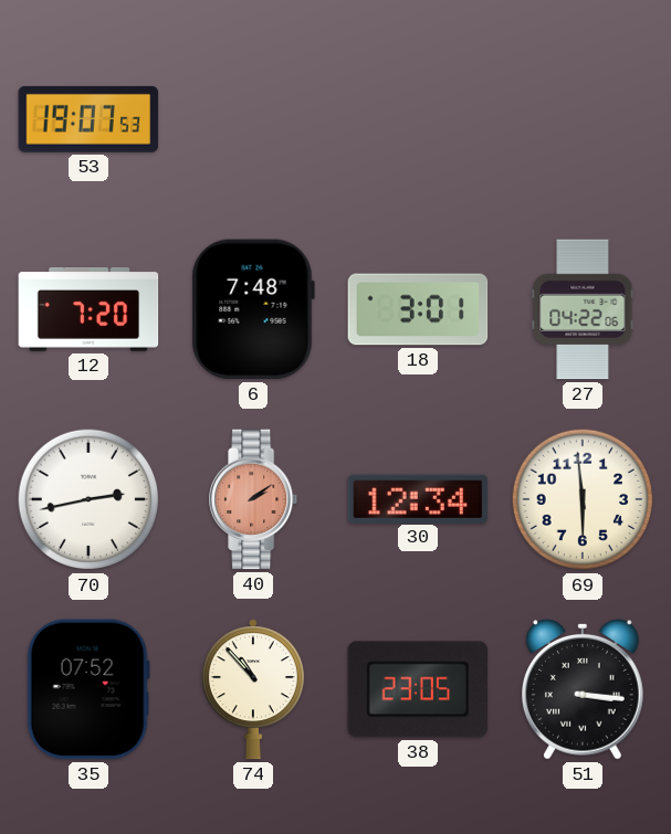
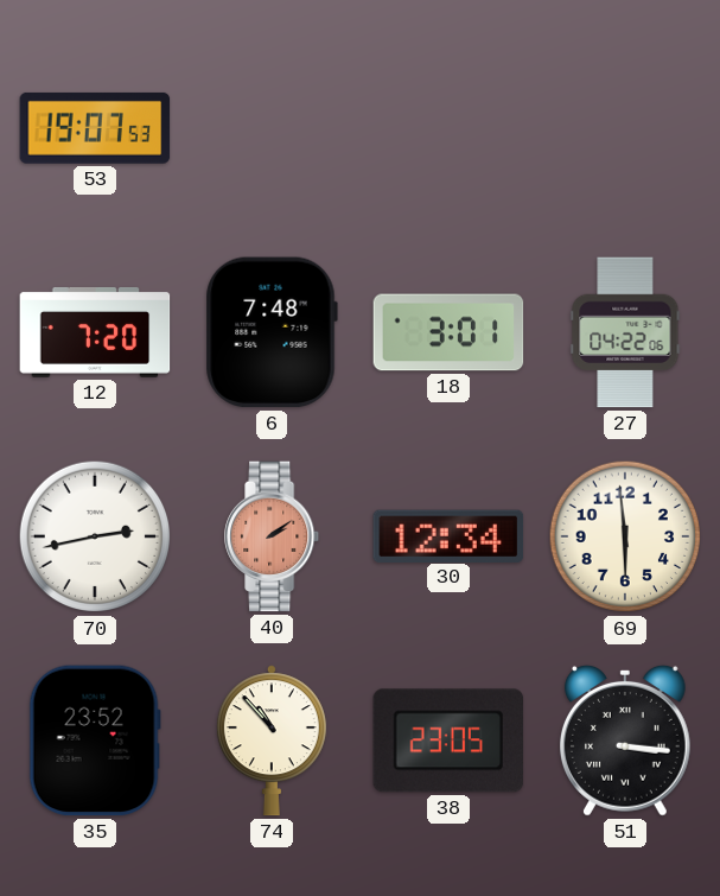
35: 07:52 -> 23:52
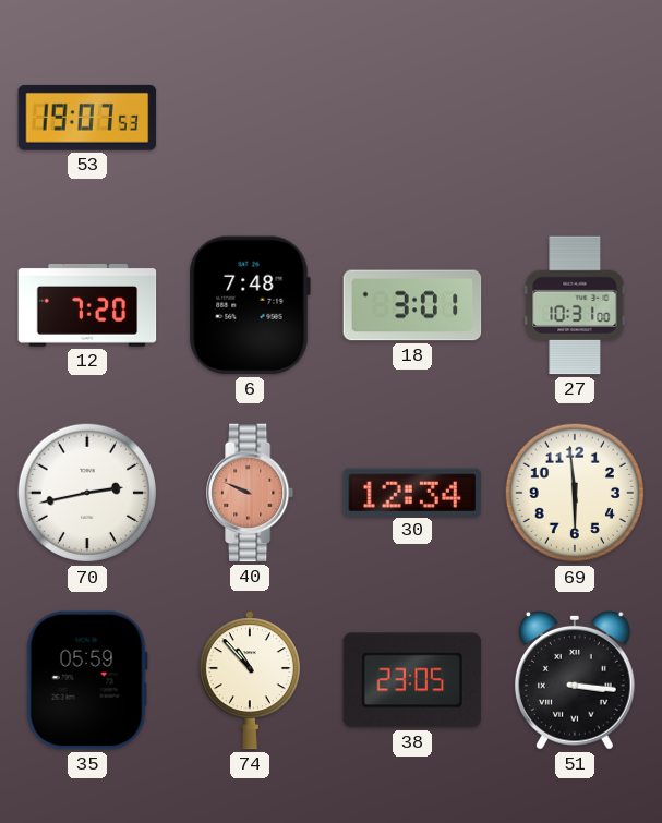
27: 04:22 -> 10:31
40: 2:09 -> 9:49
35: 23:52 -> 05:59
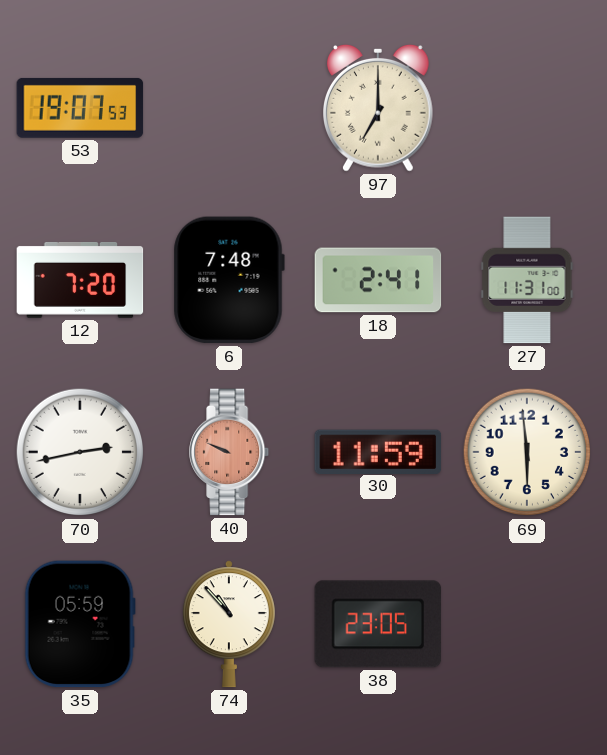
97: none -> 7:00
18: 3:01 -> 2:41
27: 10:31 -> 11:31
30: 12:34 -> 11:59
51: 3:16 -> none
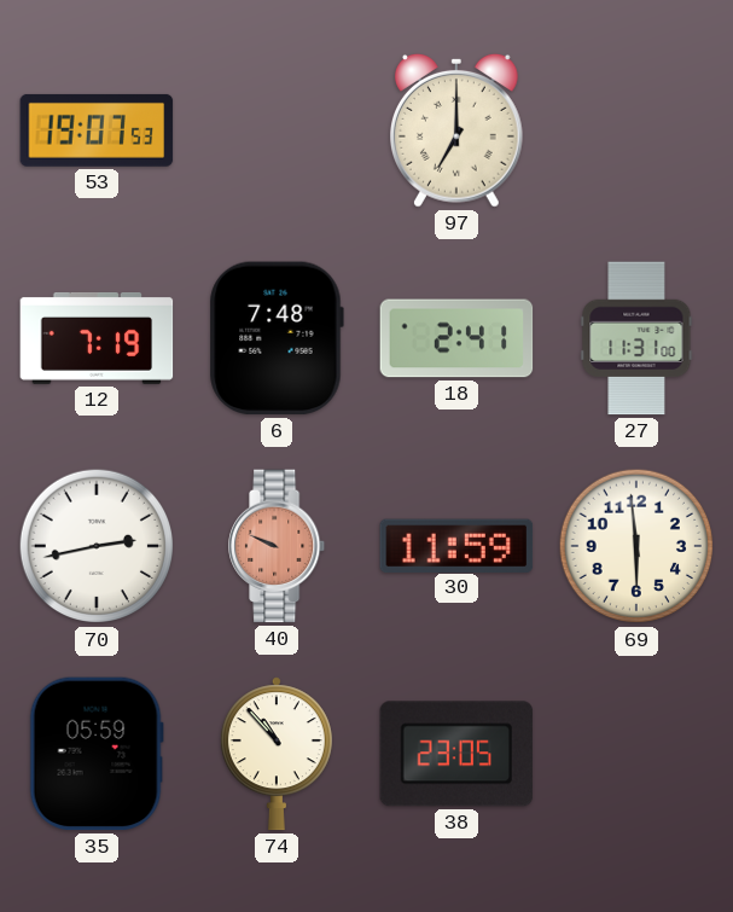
12: 7:20 -> 7:19
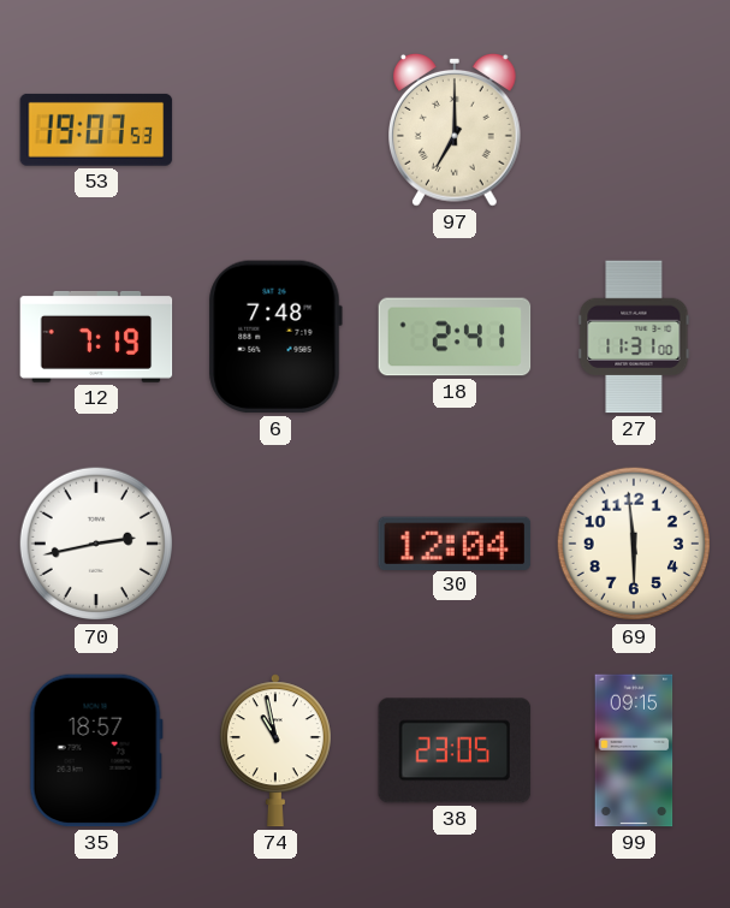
40: 9:49 -> none
30: 11:59 -> 12:04
35: 05:59 -> 18:57
74: 10:53 -> 10:58
99: none -> 09:15
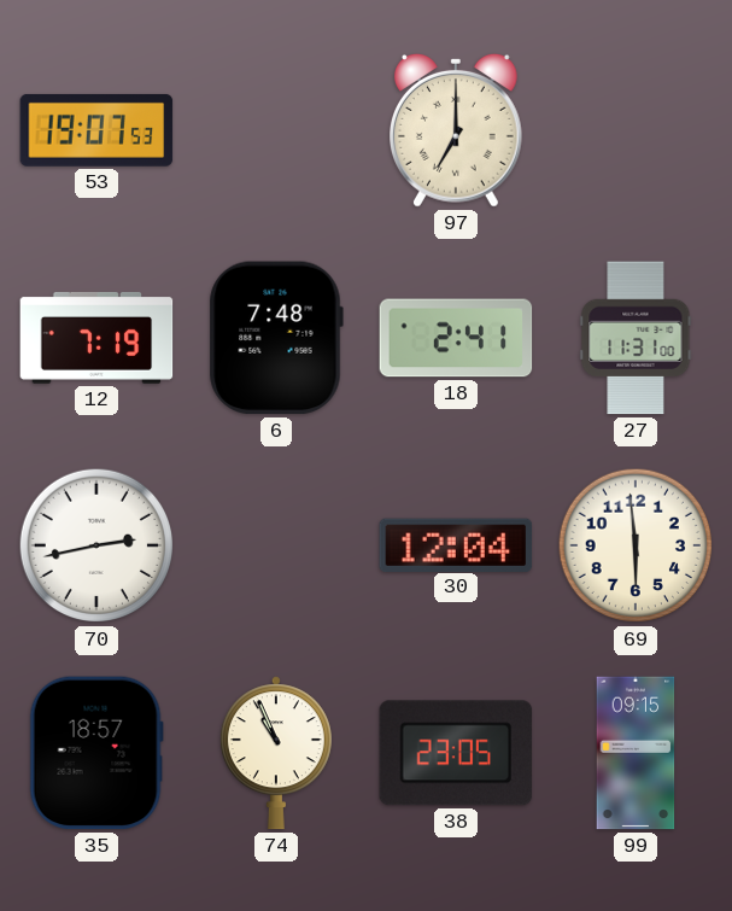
74: 10:58 -> 10:56
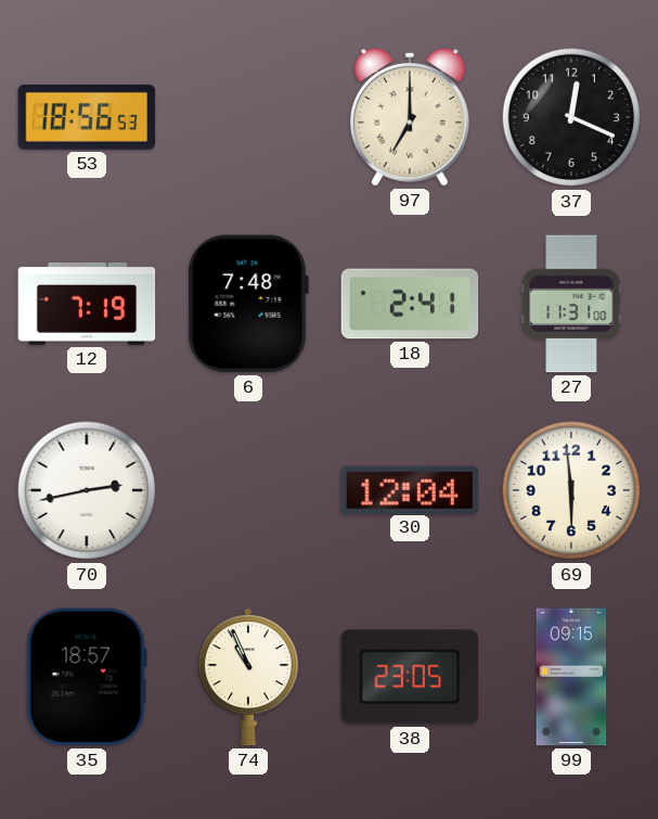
53: 19:07 -> 18:56
37: none -> 12:19
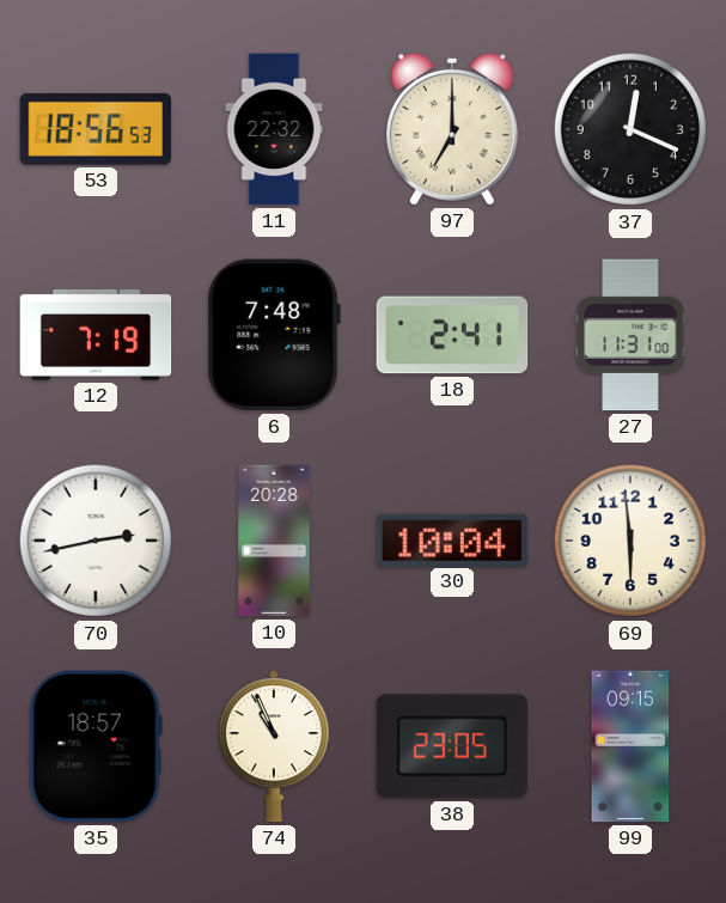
11: none -> 22:32
10: none -> 20:28
30: 12:04 -> 10:04
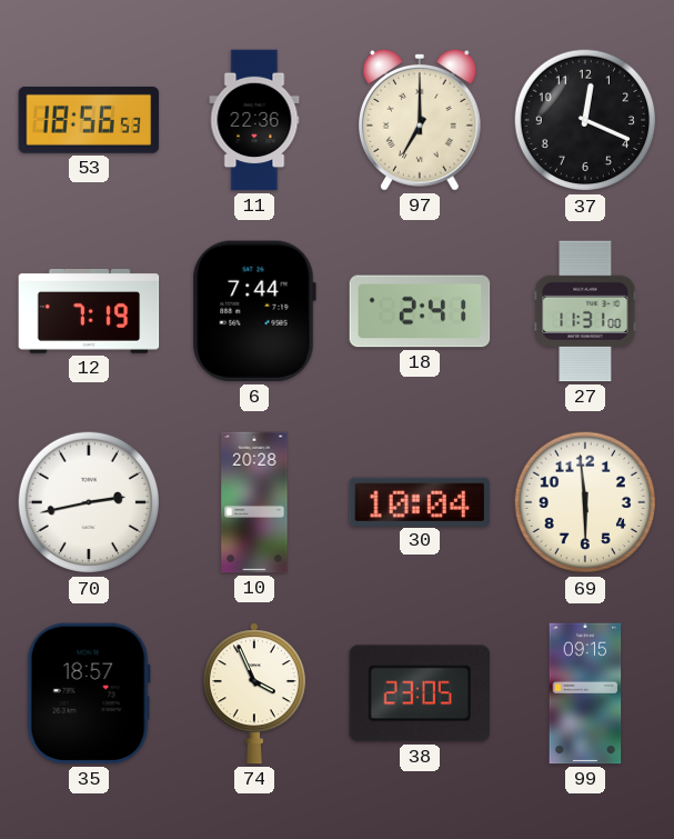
11: 22:32 -> 22:36
6: 7:48 -> 7:44
74: 10:56 -> 3:56
